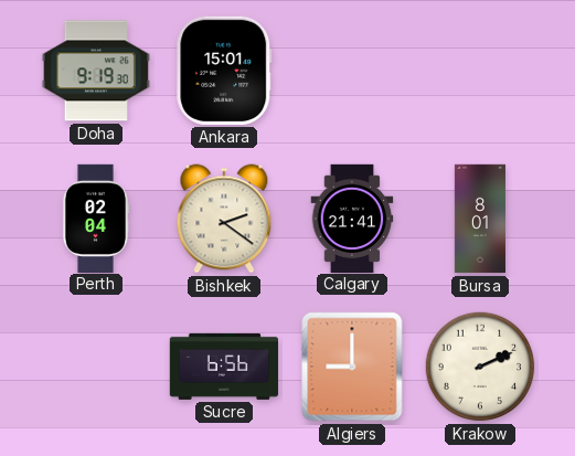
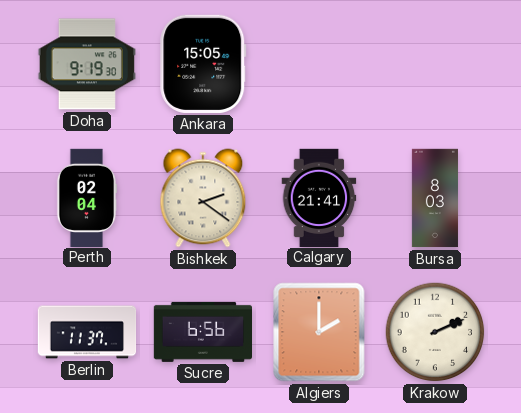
Ankara: 15:01 -> 15:05
Bursa: 8:01 -> 8:03
Berlin: none -> 11:37
Algiers: 9:00 -> 2:00
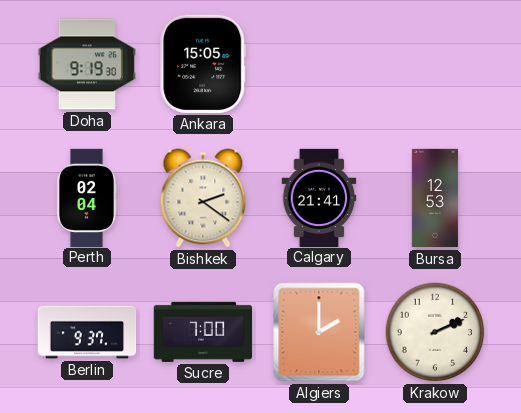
Bursa: 8:03 -> 12:53
Berlin: 11:37 -> 9:37
Sucre: 6:56 -> 7:00
